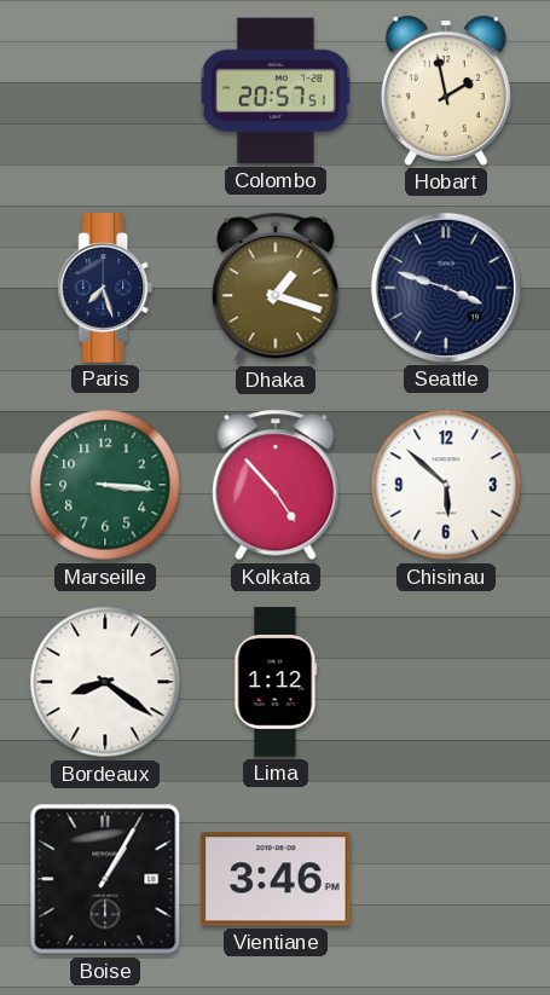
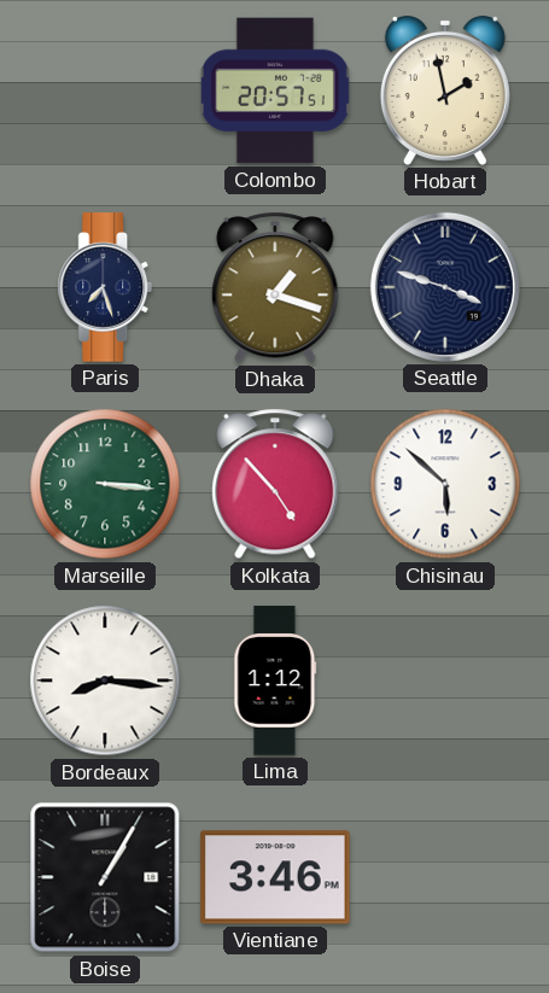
Bordeaux: 8:21 -> 8:16
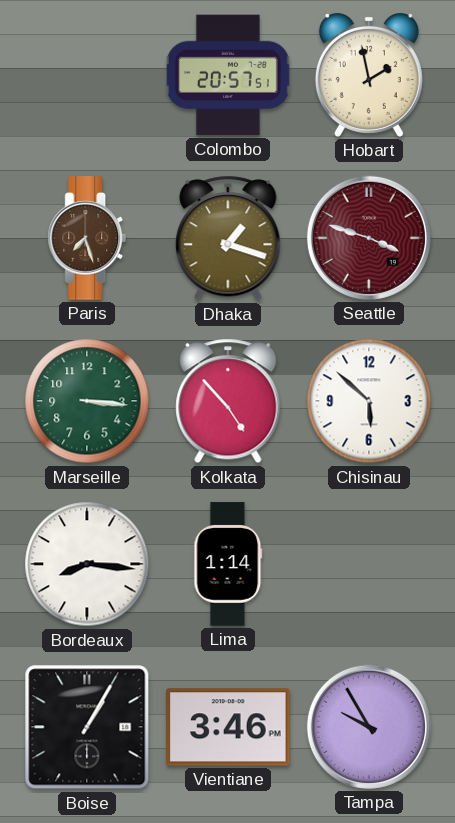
Paris dial: navy -> brown
Seattle dial: navy -> burgundy
Lima: 1:12 -> 1:14
Tampa: none -> 9:55
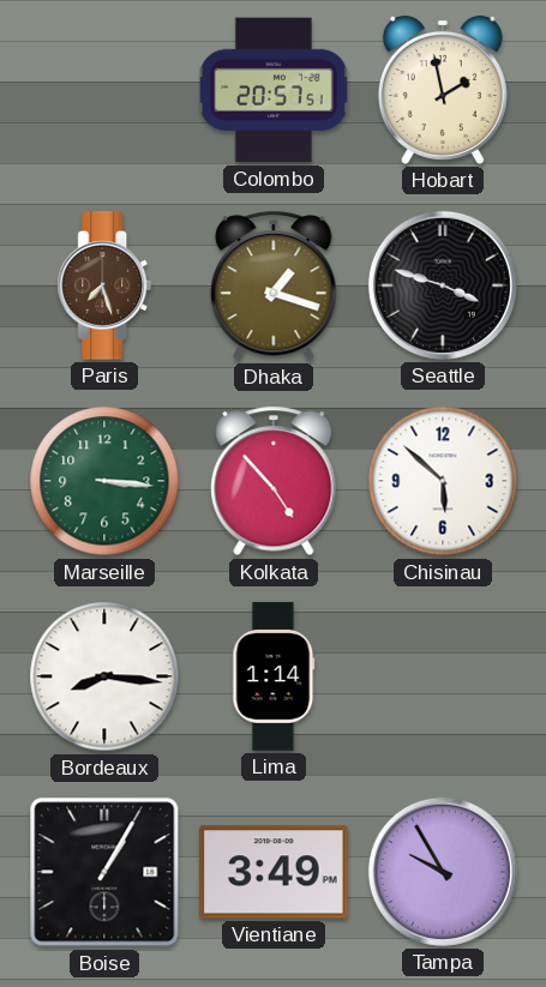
Seattle dial: burgundy -> black
Vientiane: 3:46 -> 3:49
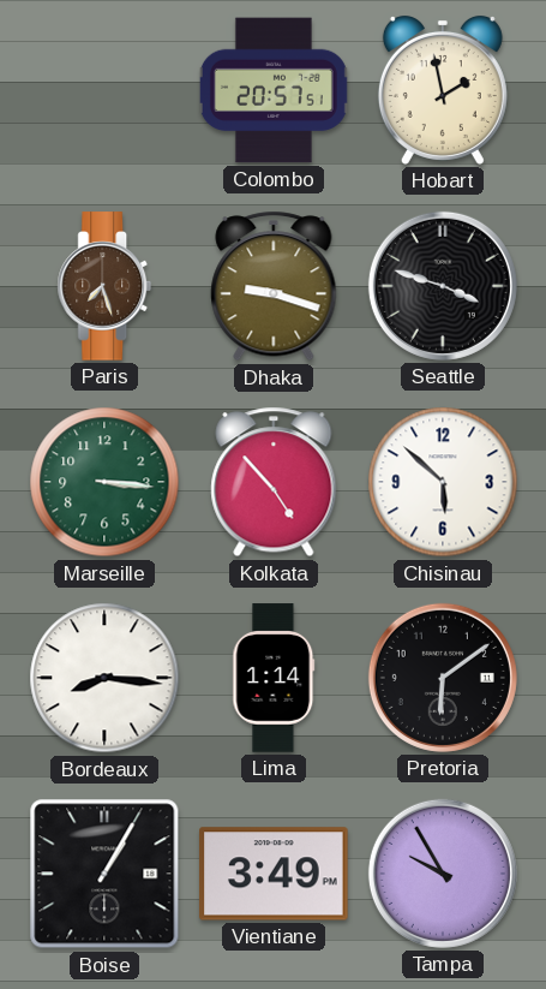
Dhaka: 1:18 -> 9:18
Pretoria: none -> 6:09
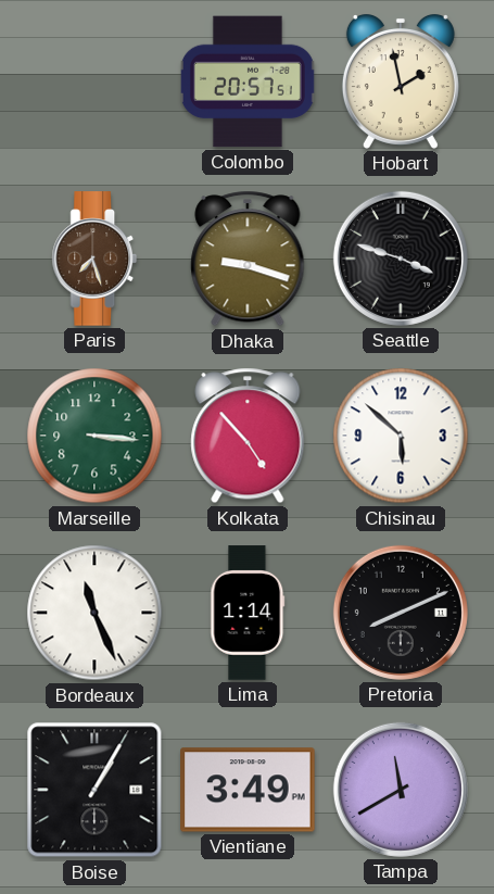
Bordeaux: 8:16 -> 11:26
Pretoria: 6:09 -> 8:11
Tampa: 9:55 -> 11:40
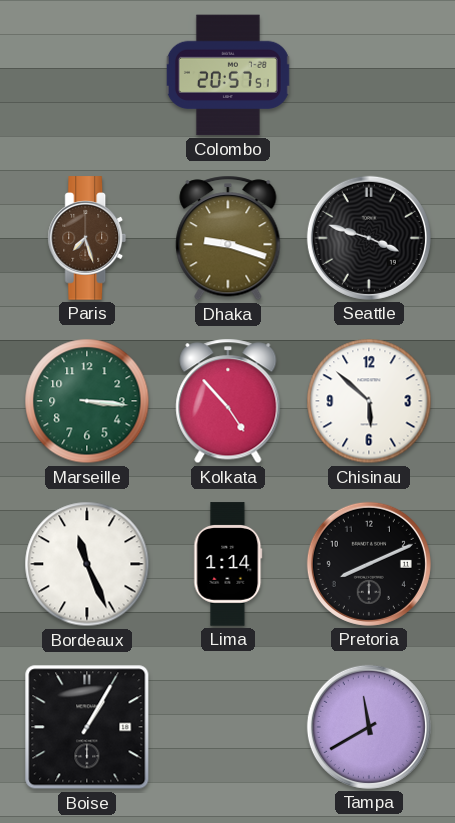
Hobart: 1:58 -> none
Vientiane: 3:49 -> none
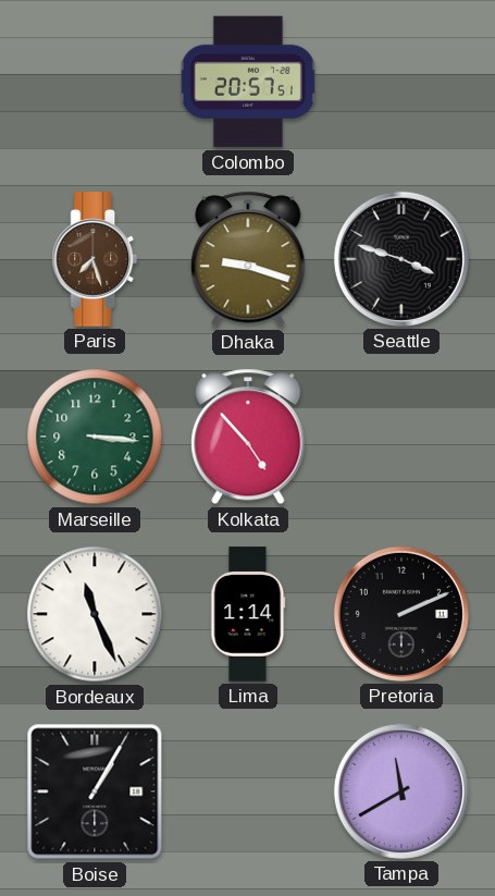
Chisinau: 5:52 -> none
Pretoria: 8:11 -> 2:11
